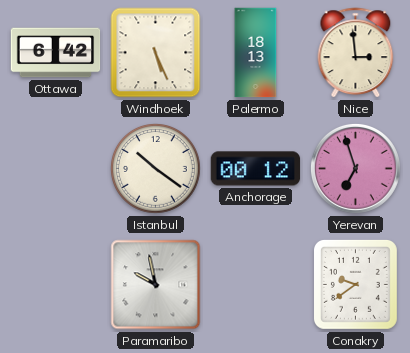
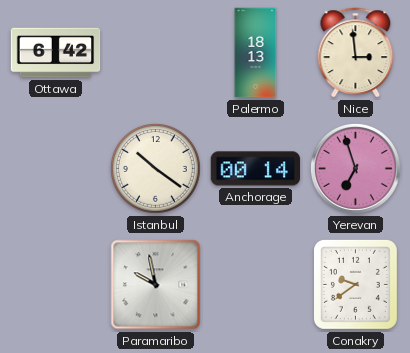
Windhoek: 5:26 -> none
Anchorage: 00:12 -> 00:14
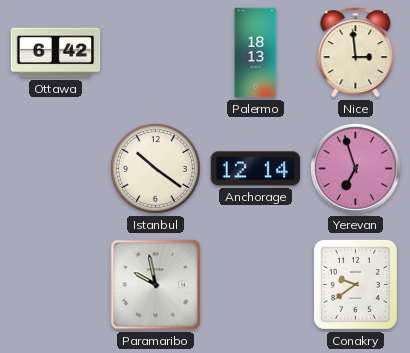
Anchorage: 00:14 -> 12:14
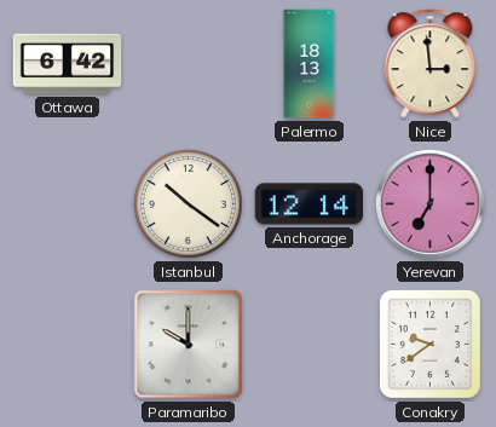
Yerevan: 6:57 -> 7:00
Paramaribo: 9:58 -> 10:00
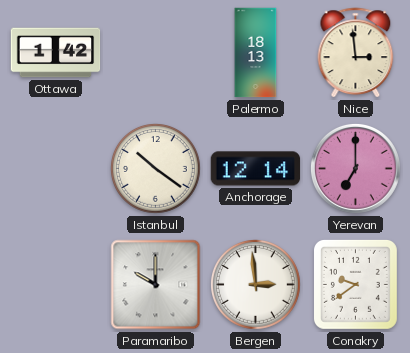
Ottawa: 6:42 -> 1:42
Bergen: none -> 2:59
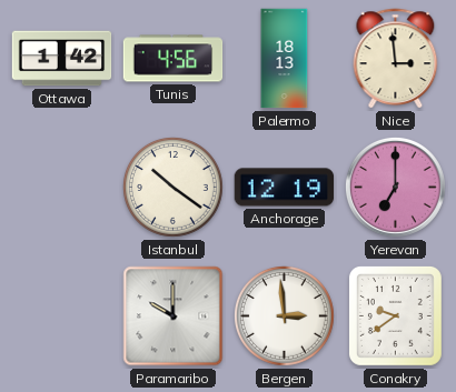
Tunis: none -> 4:56
Anchorage: 12:14 -> 12:19
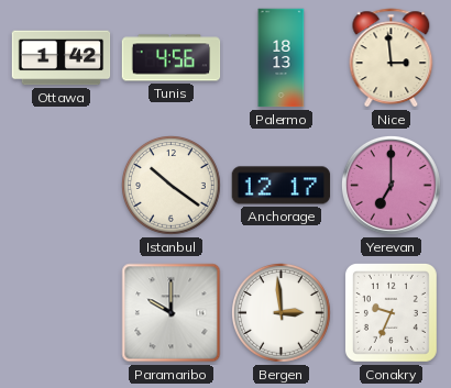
Anchorage: 12:19 -> 12:17
Conakry: 9:39 -> 9:34
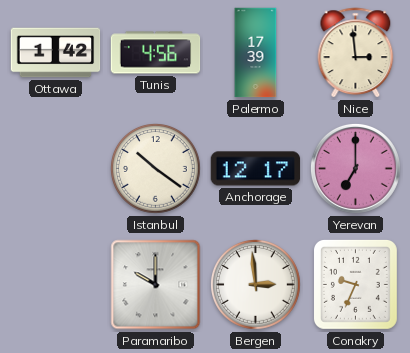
Palermo: 18:13 -> 17:39
